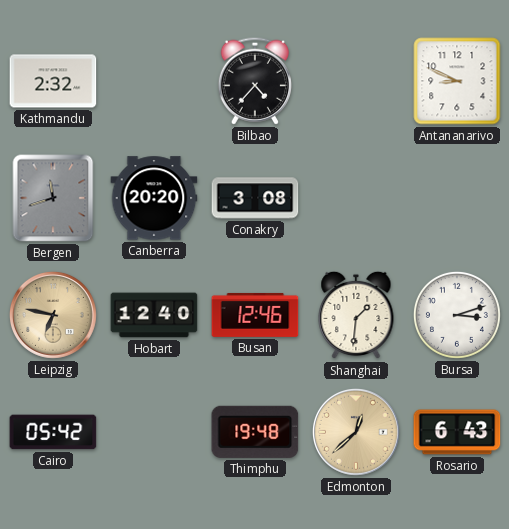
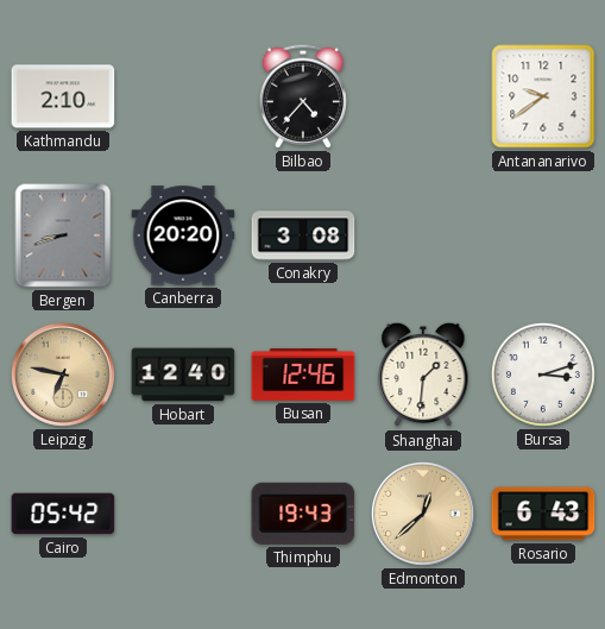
Kathmandu: 2:32 -> 2:10
Antananarivo: 8:49 -> 9:39
Bergen: 11:42 -> 8:42
Thimphu: 19:48 -> 19:43
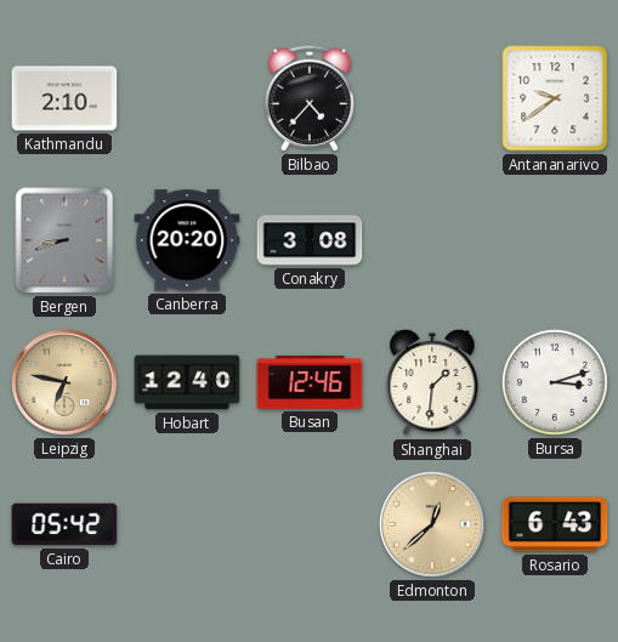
Thimphu: 19:43 -> none
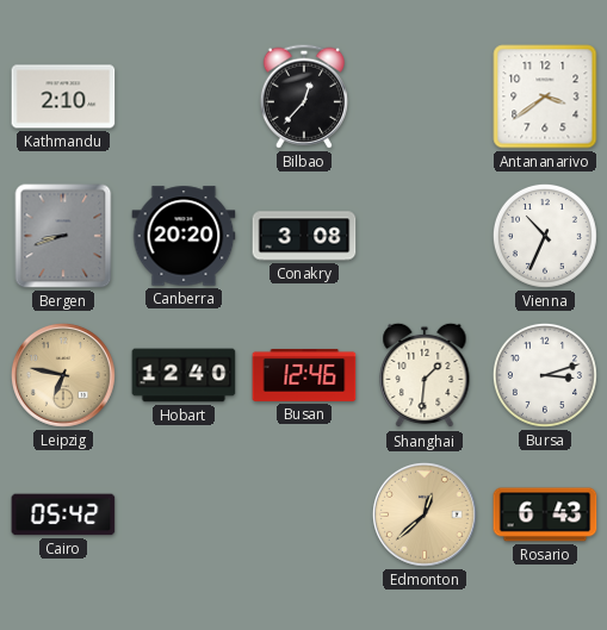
Bilbao: 4:37 -> 12:37
Antananarivo: 9:39 -> 3:39
Vienna: none -> 10:34
